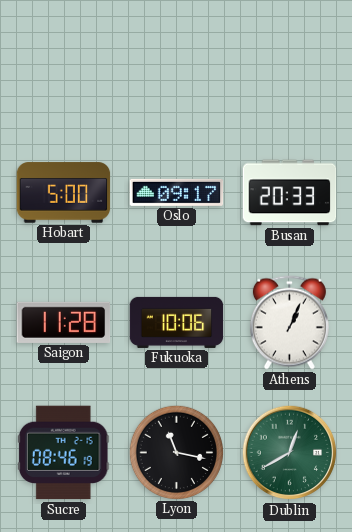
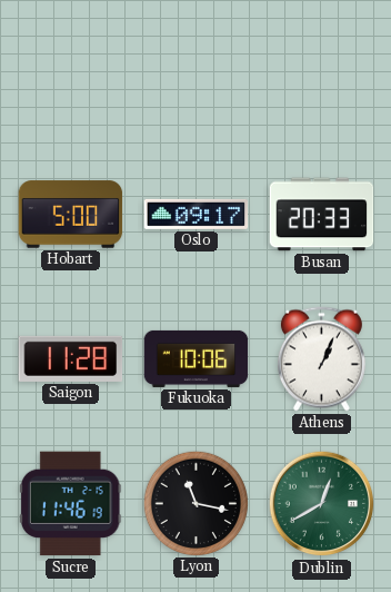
Sucre: 08:46 -> 11:46
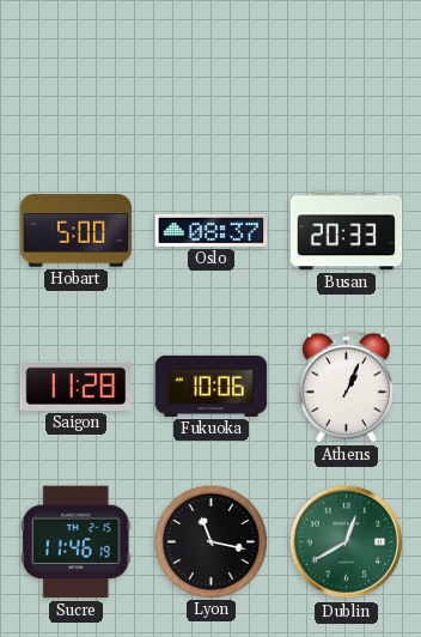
Oslo: 09:17 -> 08:37
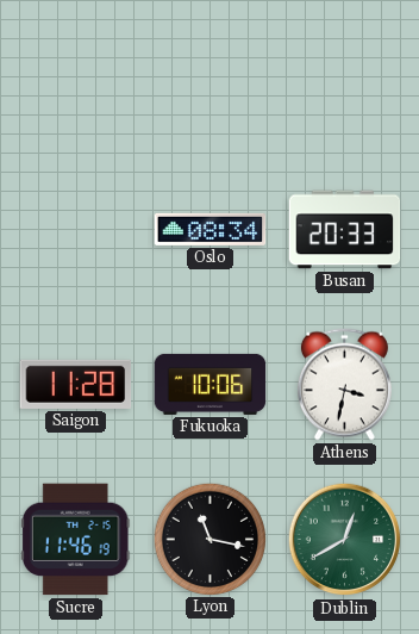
Hobart: 5:00 -> none
Oslo: 08:37 -> 08:34
Athens: 1:04 -> 3:32
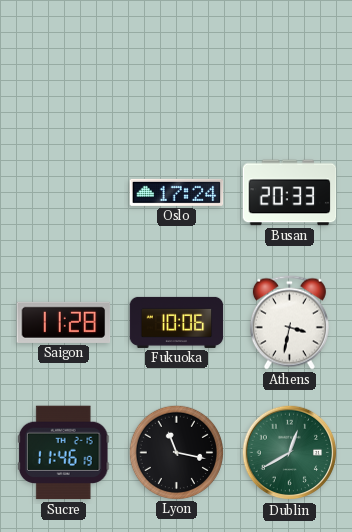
Oslo: 08:34 -> 17:24
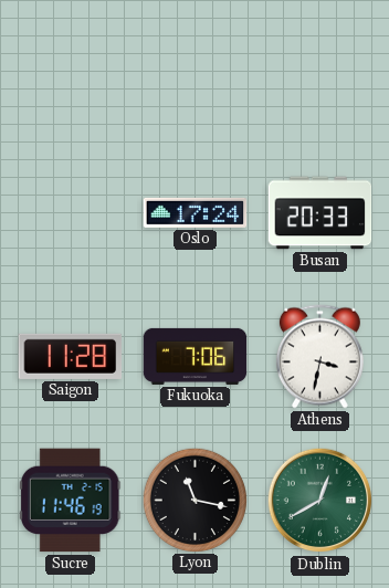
Fukuoka: 10:06 -> 7:06
